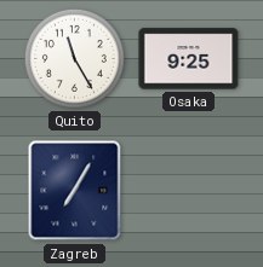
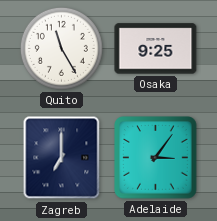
Zagreb: 7:05 -> 7:00
Adelaide: none -> 3:06
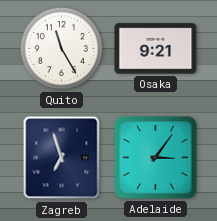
Osaka: 9:25 -> 9:21
Zagreb: 7:00 -> 6:57
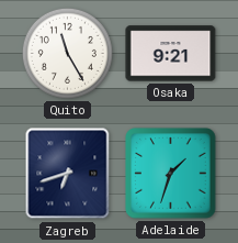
Zagreb: 6:57 -> 6:42
Adelaide: 3:06 -> 1:33
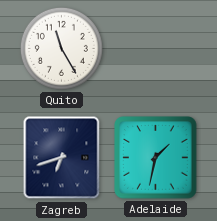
Osaka: 9:21 -> none
Adelaide: 1:33 -> 1:32
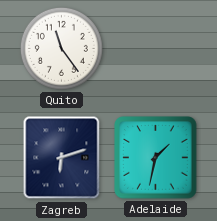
Quito: 11:25 -> 11:24
Zagreb: 6:42 -> 6:12
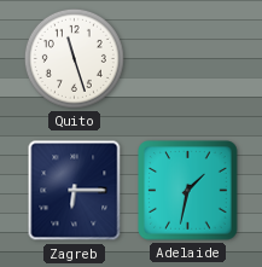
Quito: 11:24 -> 11:27
Zagreb: 6:12 -> 6:15
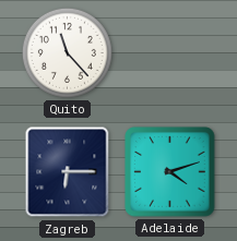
Quito: 11:27 -> 11:23
Adelaide: 1:32 -> 4:12
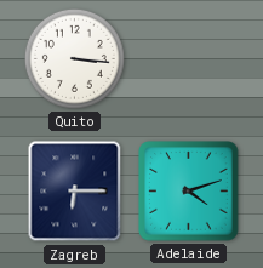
Quito: 11:23 -> 3:16
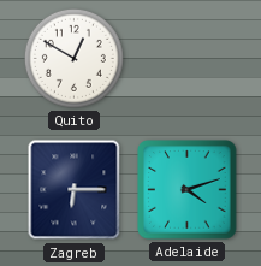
Quito: 3:16 -> 12:50
